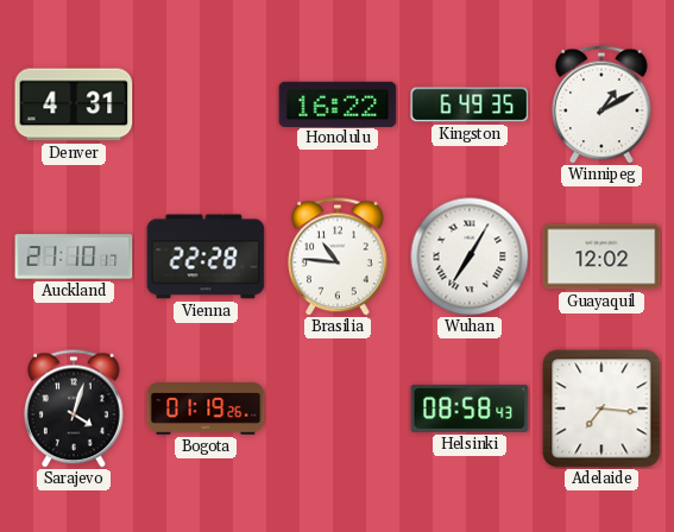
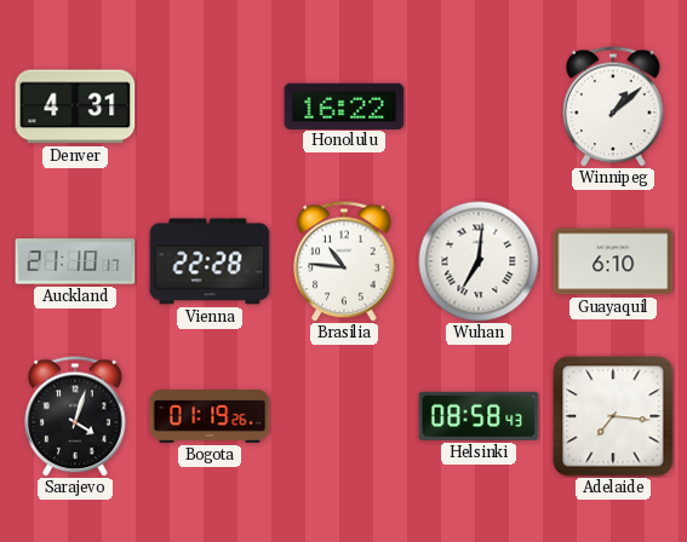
Kingston: 6:49 -> none
Winnipeg: 1:10 -> 1:08
Wuhan: 7:05 -> 7:01
Guayaquil: 12:02 -> 6:10
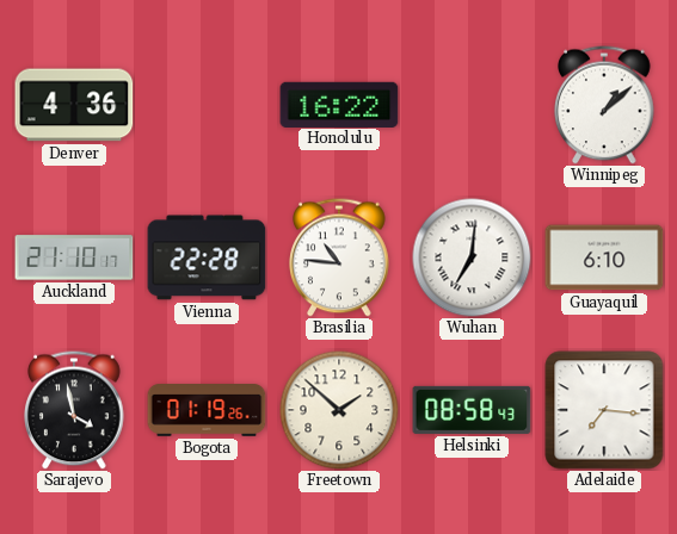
Denver: 4:31 -> 4:36
Sarajevo: 4:03 -> 3:58
Freetown: none -> 1:52
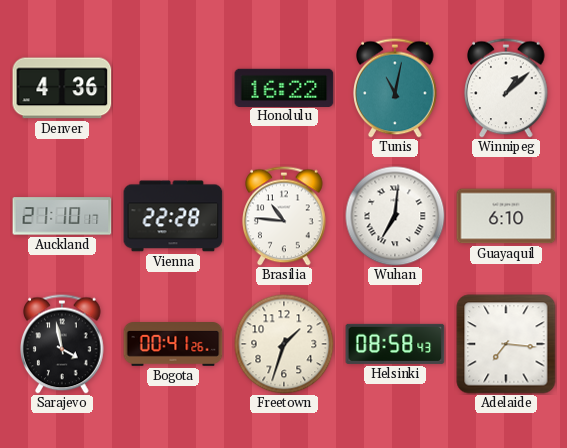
Tunis: none -> 11:02
Bogota: 01:19 -> 00:41
Freetown: 1:52 -> 1:33
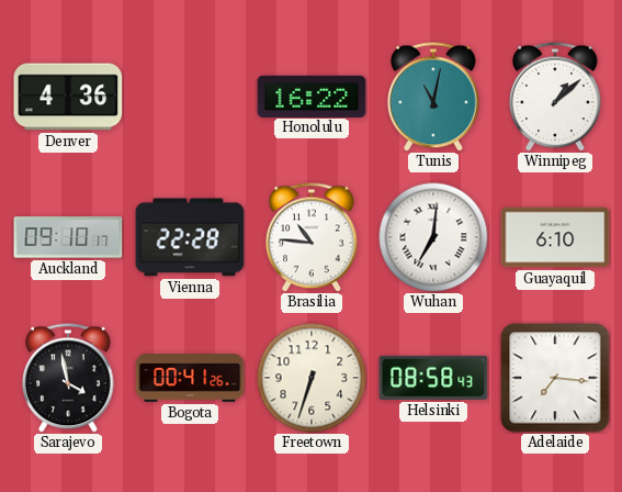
Auckland: 21:10 -> 09:10
Freetown: 1:33 -> 6:33
